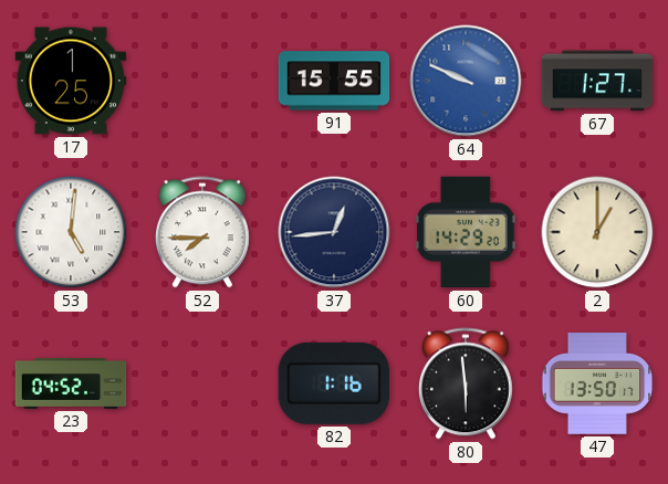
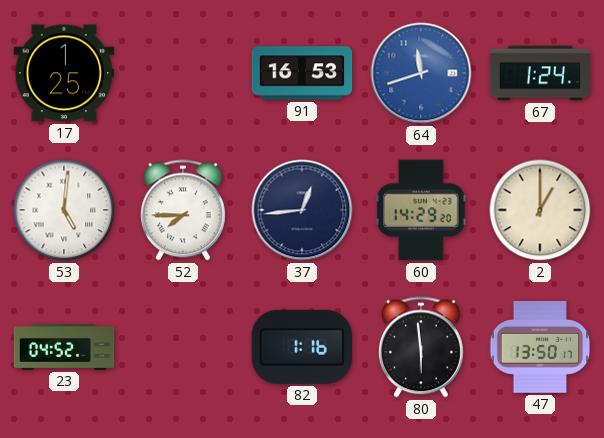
91: 15:55 -> 16:53
64: 9:49 -> 11:42
67: 1:27 -> 1:24
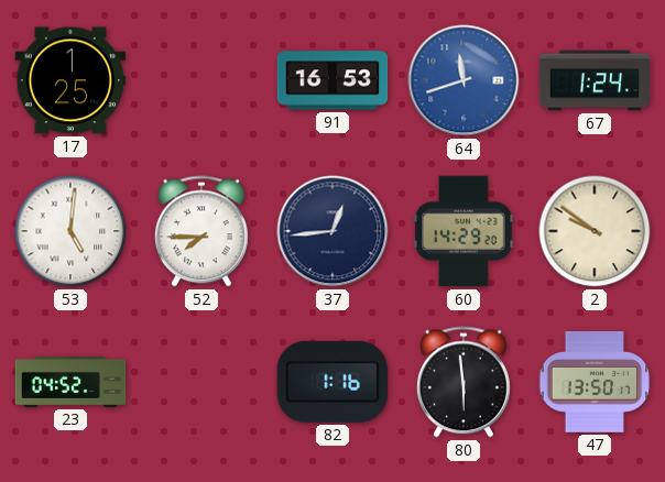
2: 1:00 -> 9:51
